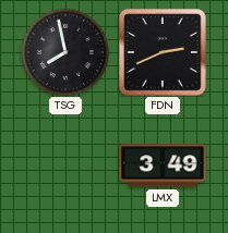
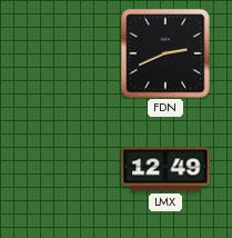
TSG: 7:58 -> none
LMX: 3:49 -> 12:49
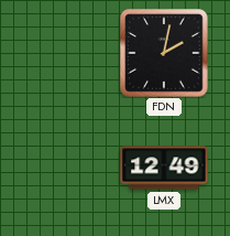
FDN: 2:41 -> 2:02
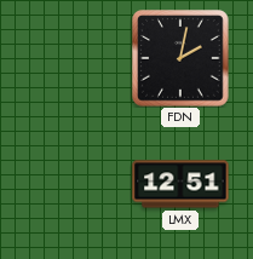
LMX: 12:49 -> 12:51
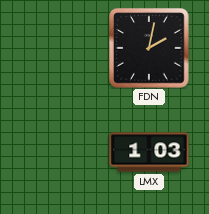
LMX: 12:51 -> 1:03
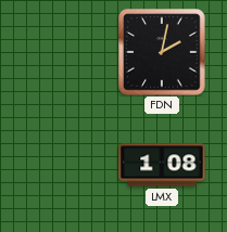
LMX: 1:03 -> 1:08
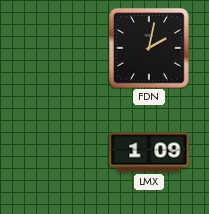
LMX: 1:08 -> 1:09
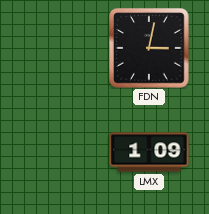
FDN: 2:02 -> 3:02
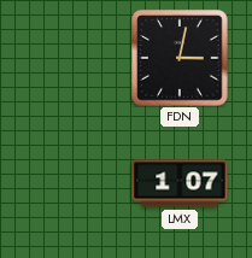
LMX: 1:09 -> 1:07
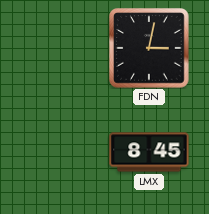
LMX: 1:07 -> 8:45
